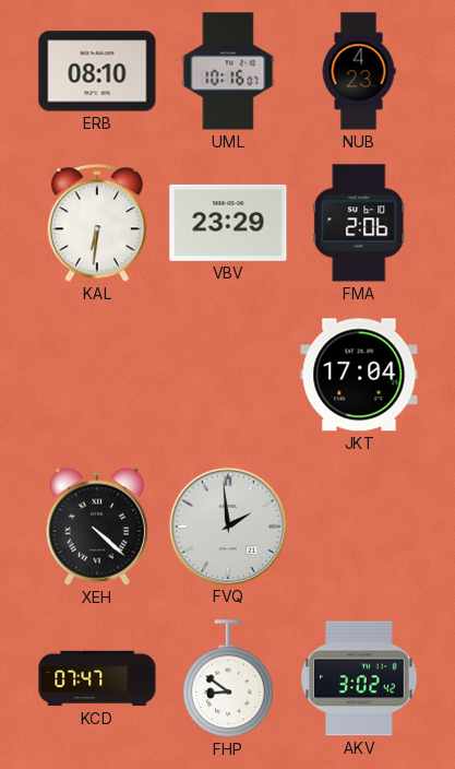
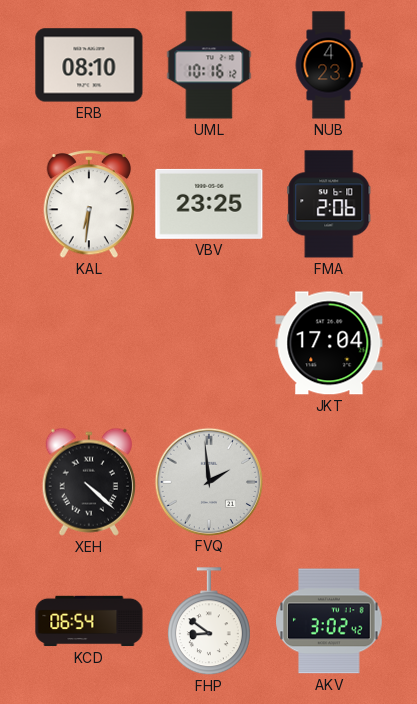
UML: 10:16:07 -> 10:16:12
VBV: 23:29 -> 23:25
KCD: 07:47 -> 06:54
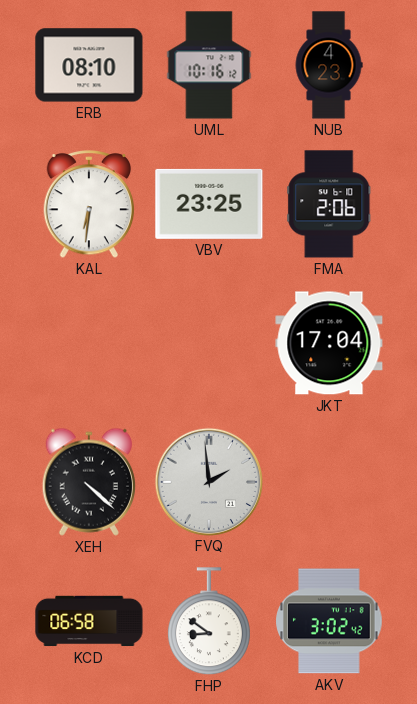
KCD: 06:54 -> 06:58
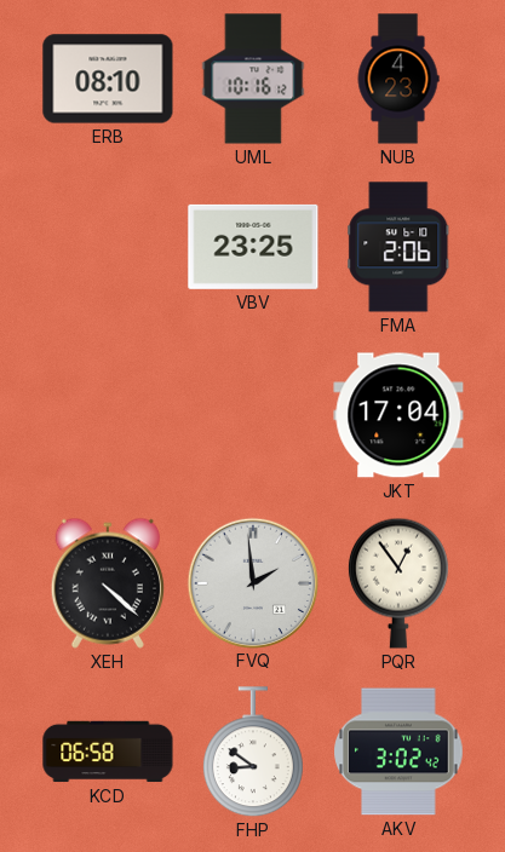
KAL: 6:31 -> none
PQR: none -> 12:54
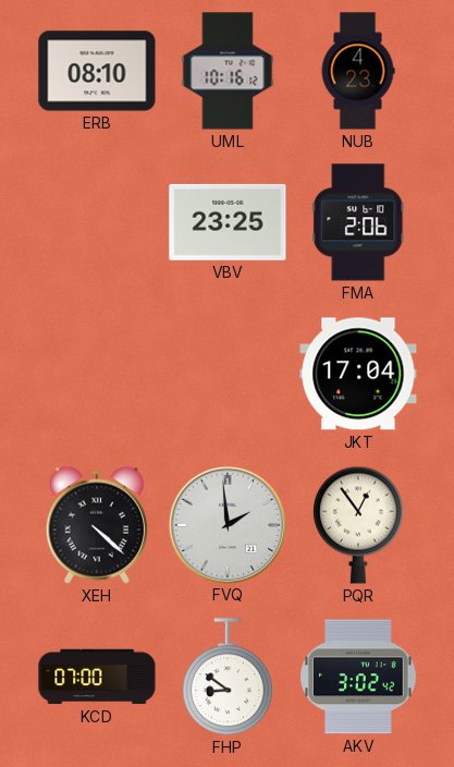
KCD: 06:58 -> 07:00
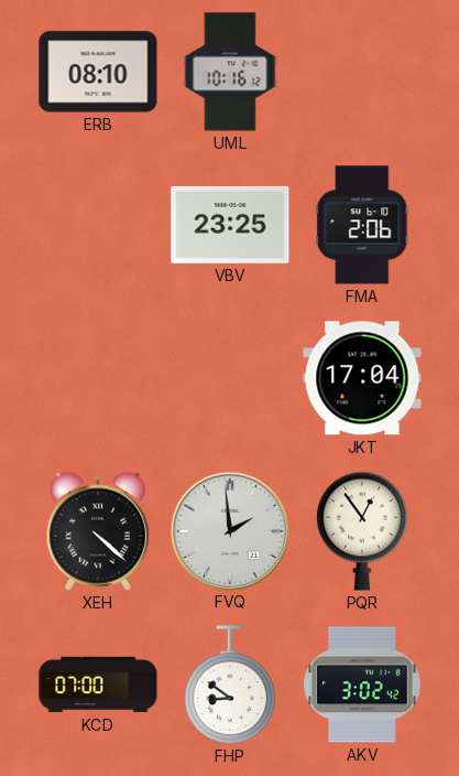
NUB: 4:23 -> none
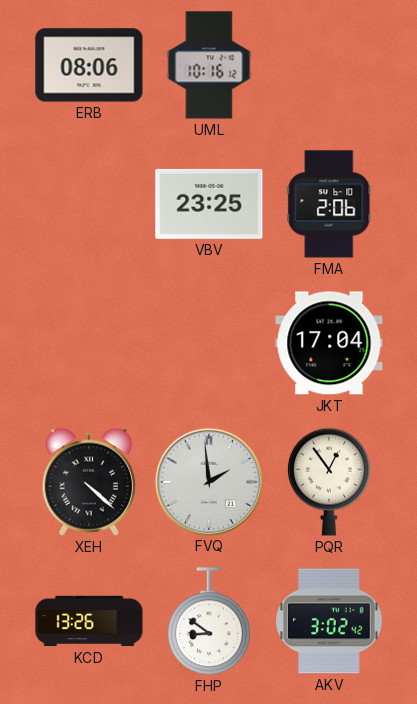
ERB: 08:10 -> 08:06
KCD: 07:00 -> 13:26
